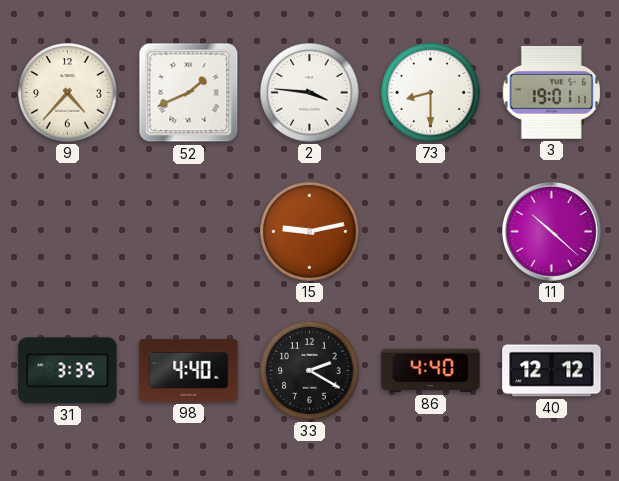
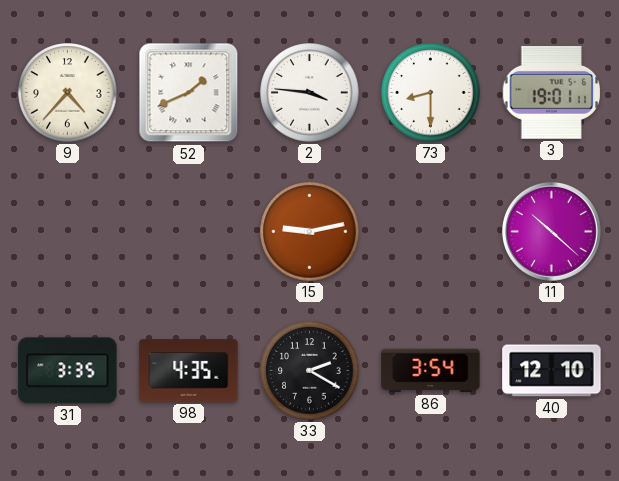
98: 4:40 -> 4:35
86: 4:40 -> 3:54
40: 12:12 -> 12:10
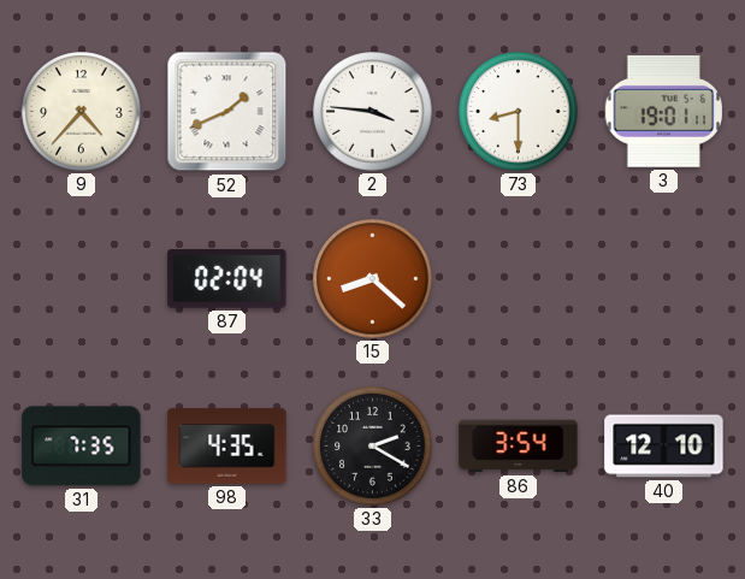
87: none -> 02:04
15: 9:13 -> 8:22
11: 10:22 -> none
31: 3:35 -> 7:35
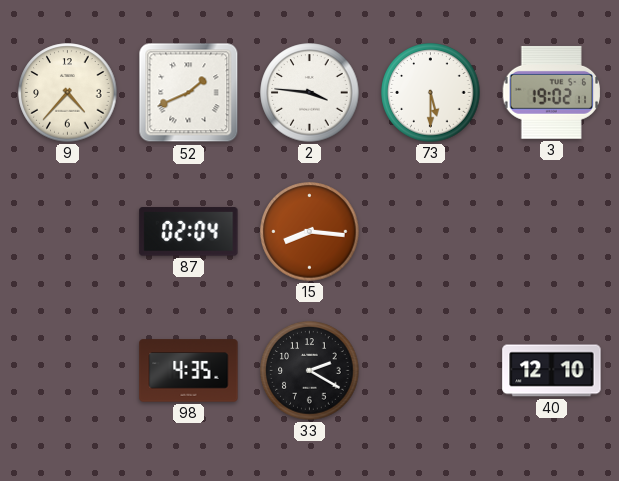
73: 8:30 -> 5:30
3: 19:01 -> 19:02
15: 8:22 -> 8:16
31: 7:35 -> none
86: 3:54 -> none
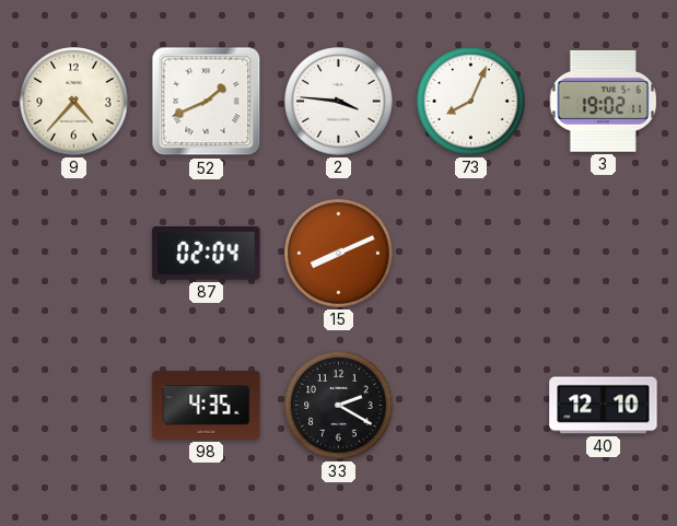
73: 5:30 -> 8:04
15: 8:16 -> 8:11
